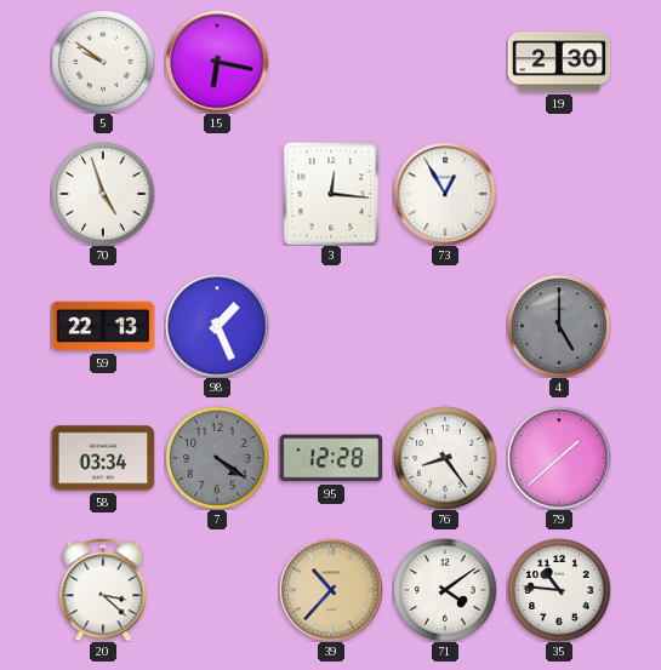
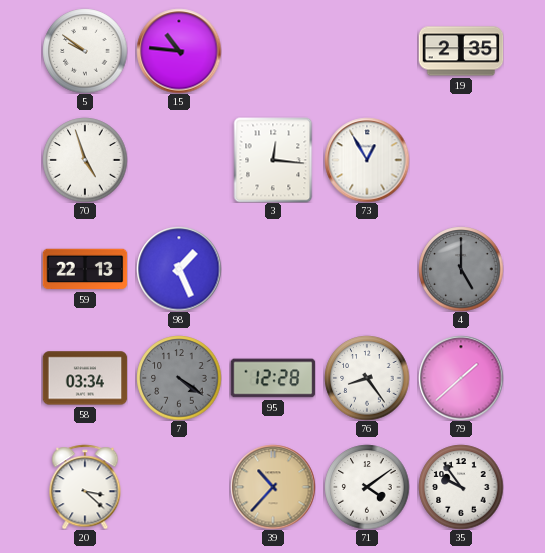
15: 6:17 -> 10:46
19: 2:30 -> 2:35
35: 10:46 -> 9:54
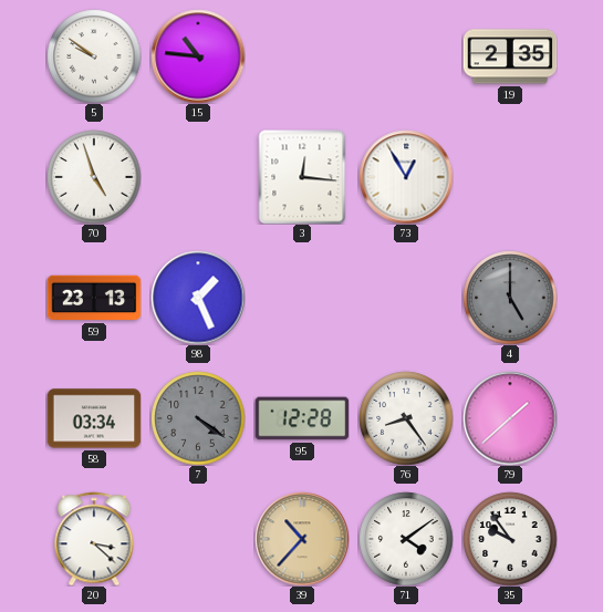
59: 22:13 -> 23:13
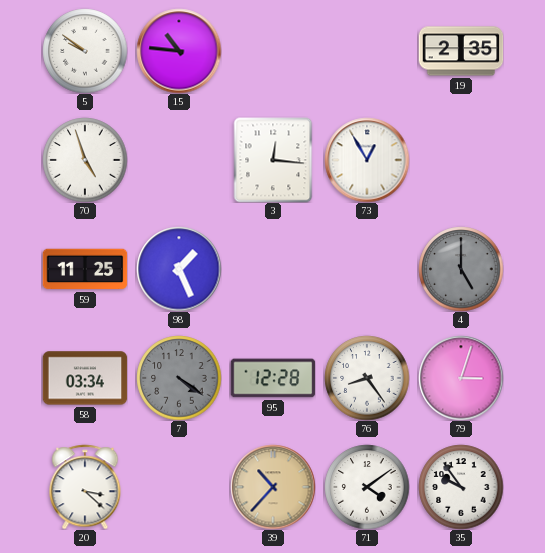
59: 23:13 -> 11:25
79: 1:38 -> 3:03
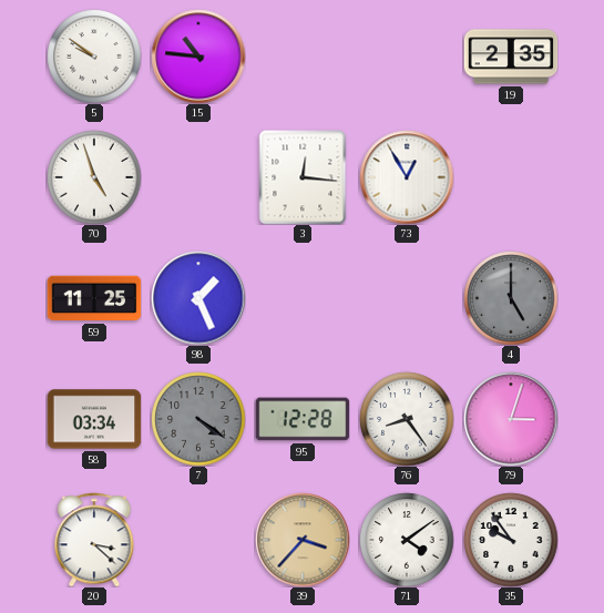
39: 10:37 -> 3:37
